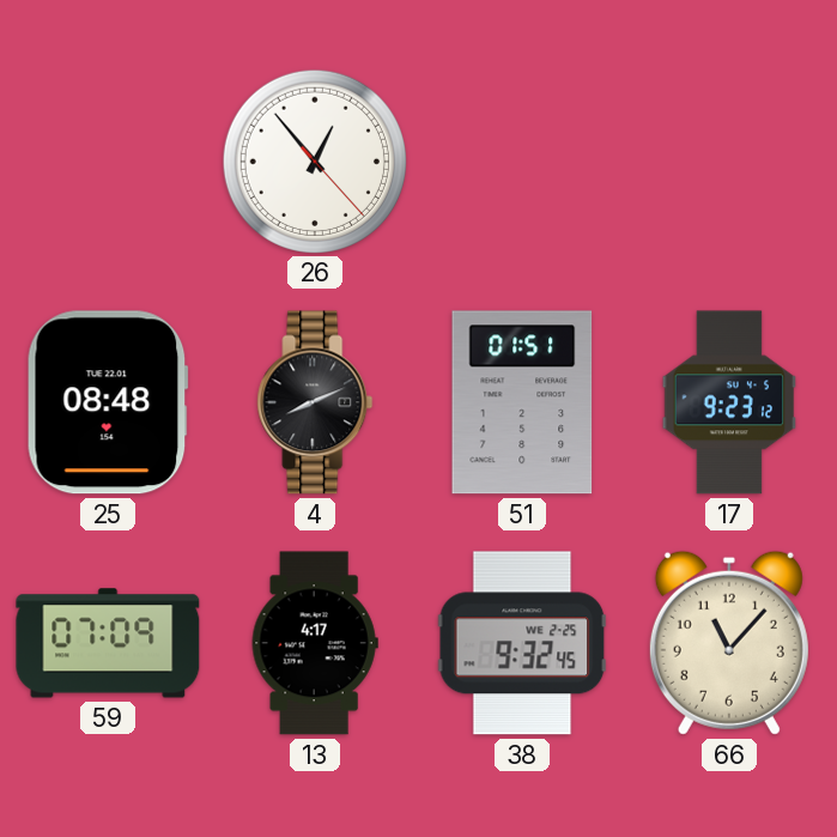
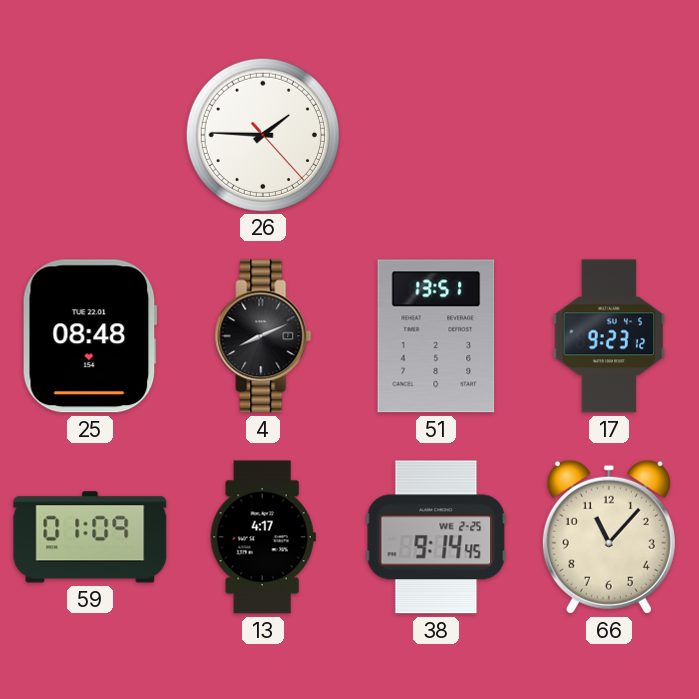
26: 12:53 -> 1:45
51: 01:51 -> 13:51
59: 07:09 -> 01:09
38: 9:32 -> 9:14
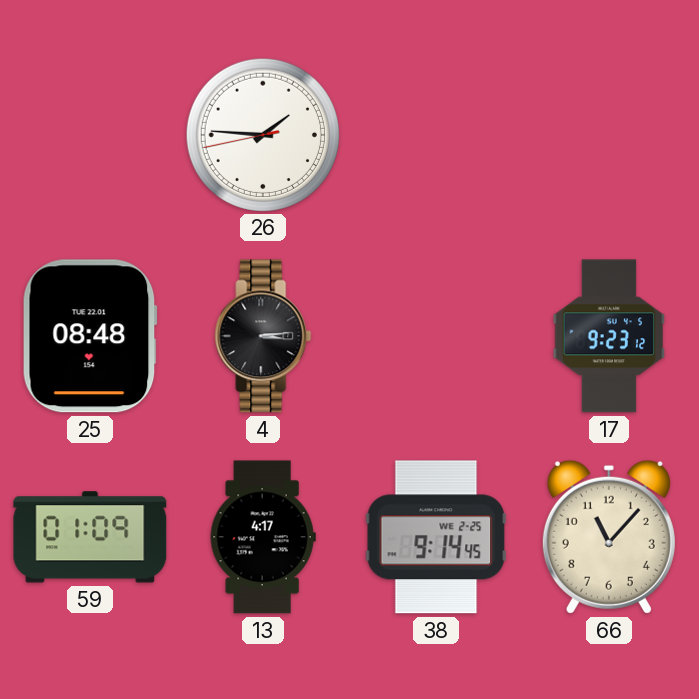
26: 1:45:23 -> 1:45:43
4: 8:11 -> 3:14
51: 13:51 -> none
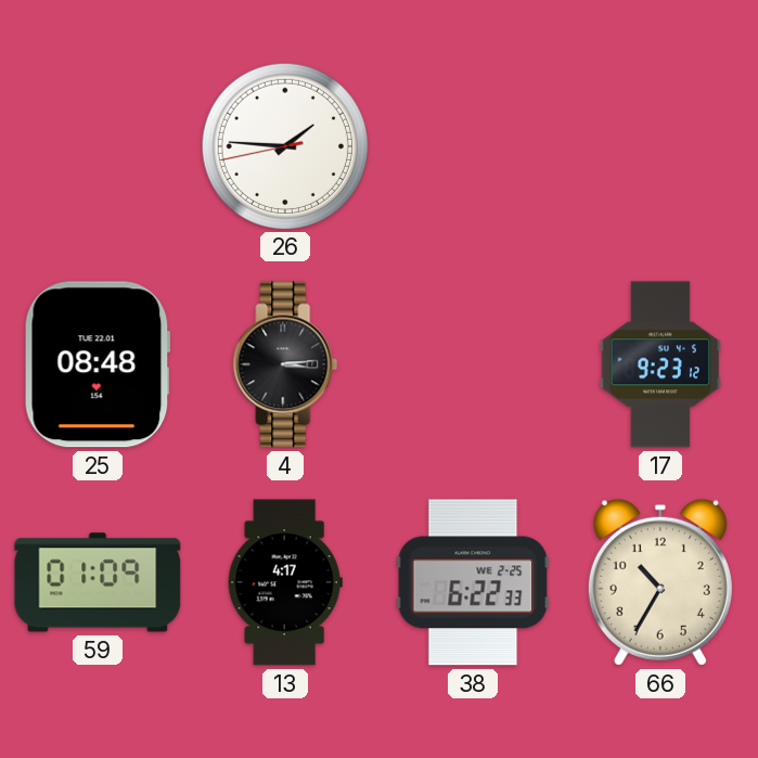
38: 9:14 -> 6:22
66: 11:07 -> 10:35
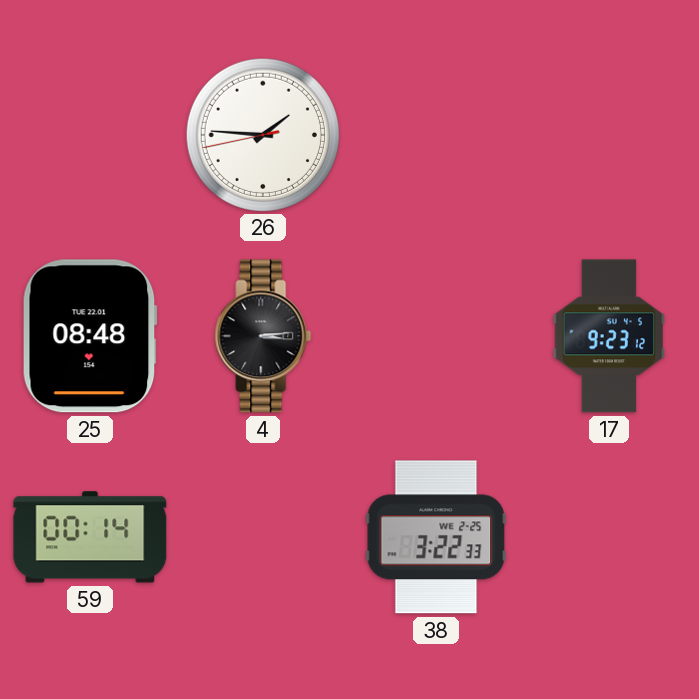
59: 01:09 -> 00:14
13: 4:17 -> none
38: 6:22 -> 3:22
66: 10:35 -> none
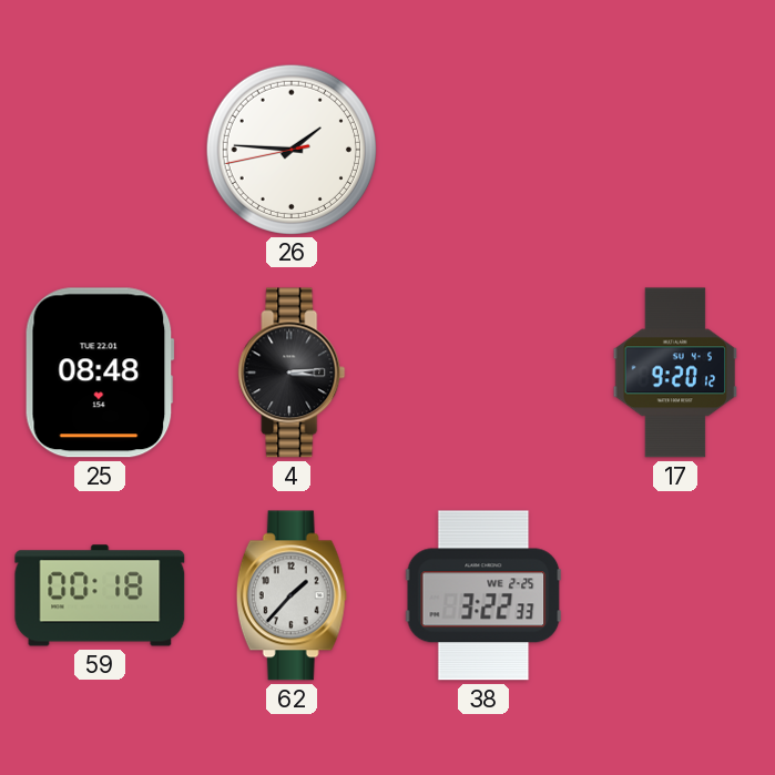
17: 9:23 -> 9:20
59: 00:14 -> 00:18
62: none -> 1:37
